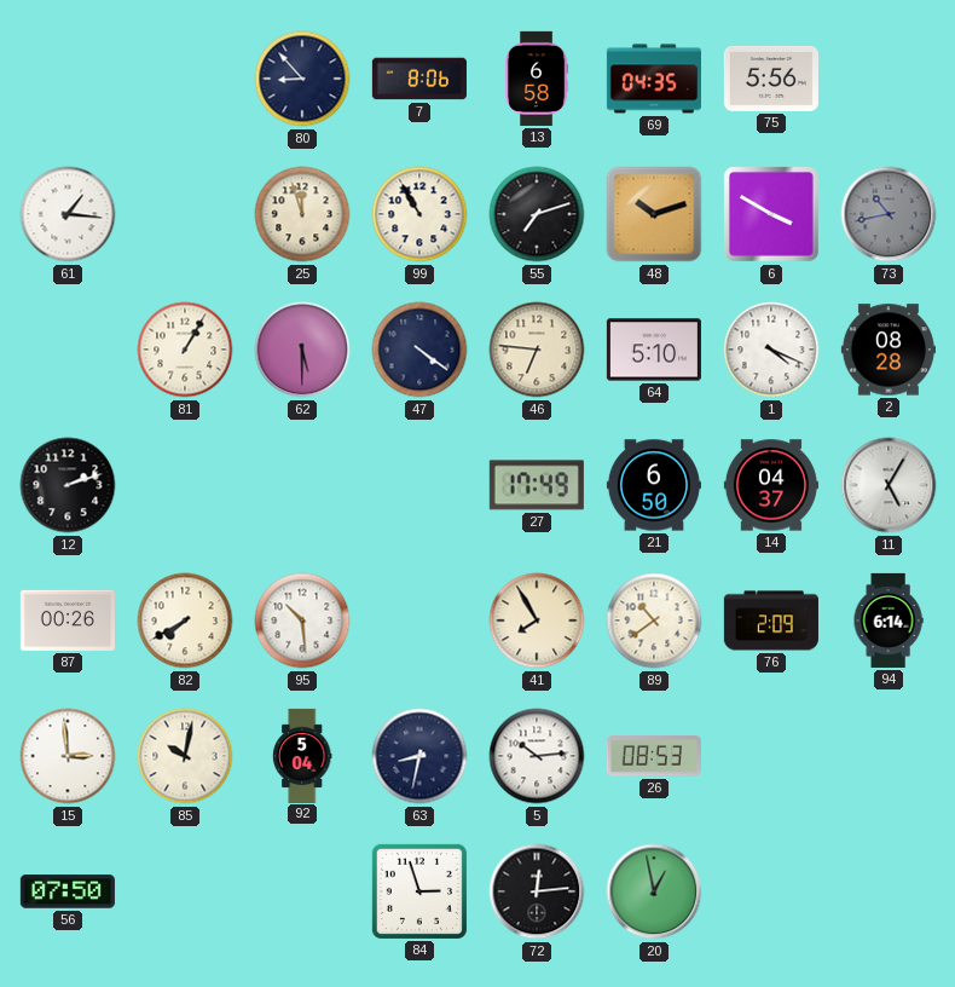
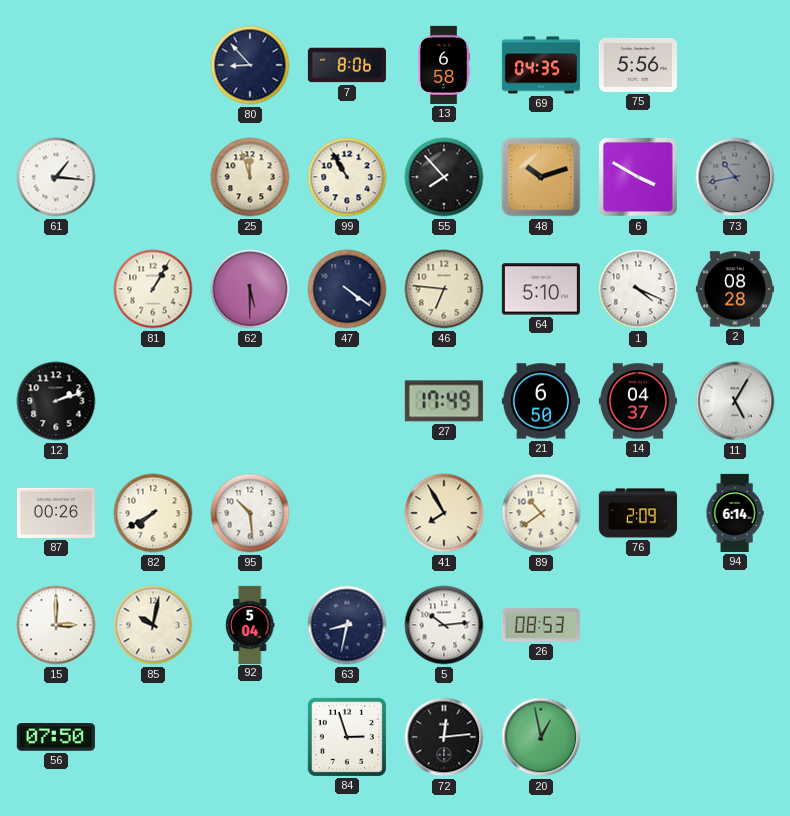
55: 7:12 -> 7:53
15: 2:59 -> 3:00
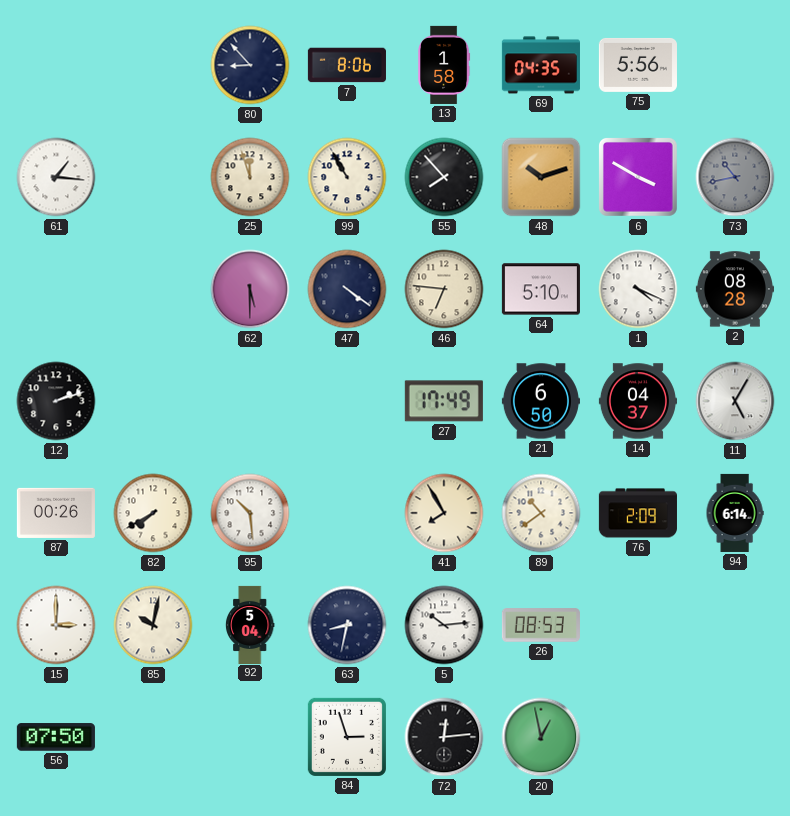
13: 6:58 -> 1:58
81: 1:05 -> none
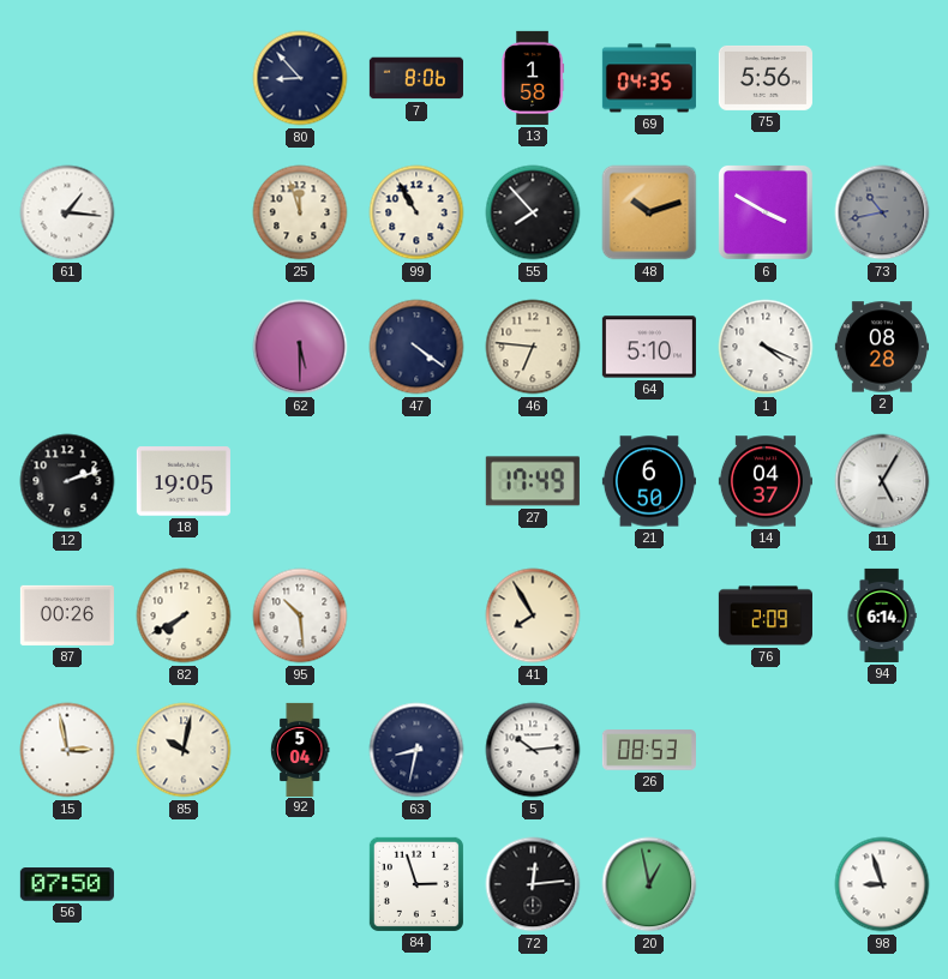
18: none -> 19:05
89: 10:39 -> none
15: 3:00 -> 2:58
98: none -> 8:57
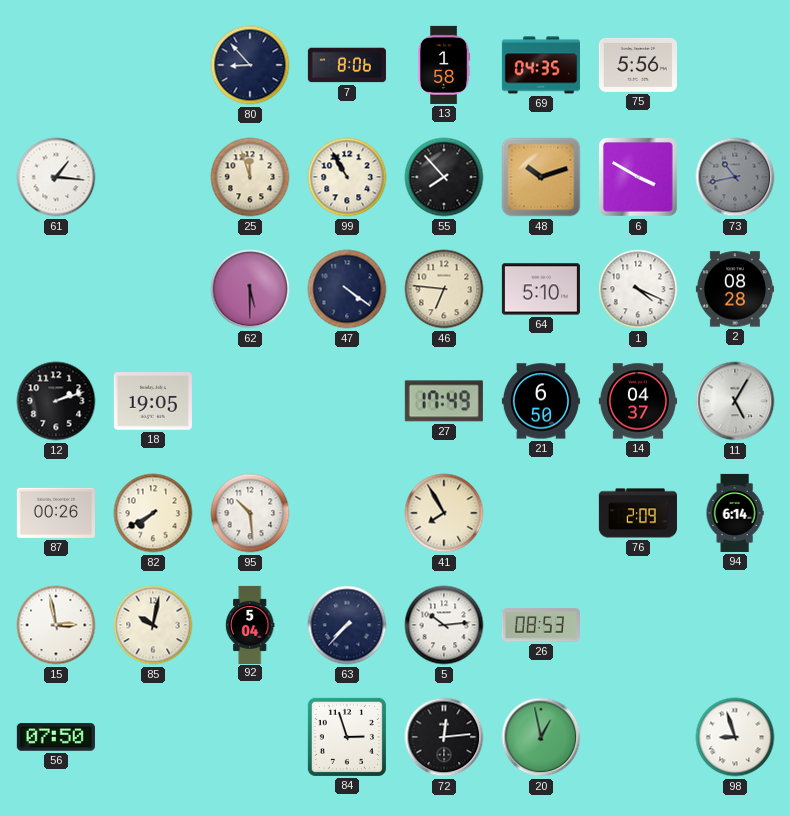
63: 8:32 -> 7:37
